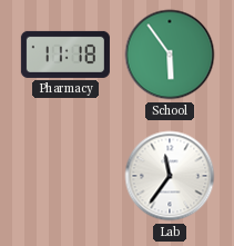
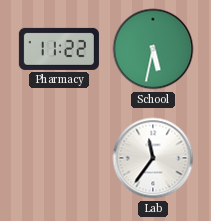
Pharmacy: 11:18 -> 11:22
School: 5:54 -> 5:32
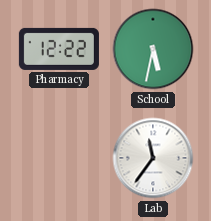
Pharmacy: 11:22 -> 12:22
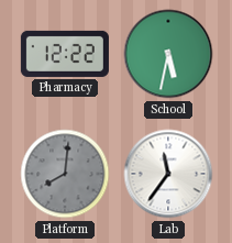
Platform: none -> 8:01
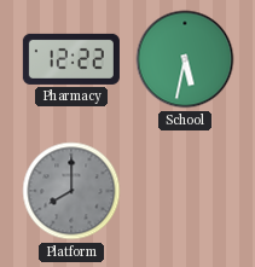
Platform: 8:01 -> 8:00
Lab: 11:36 -> none
